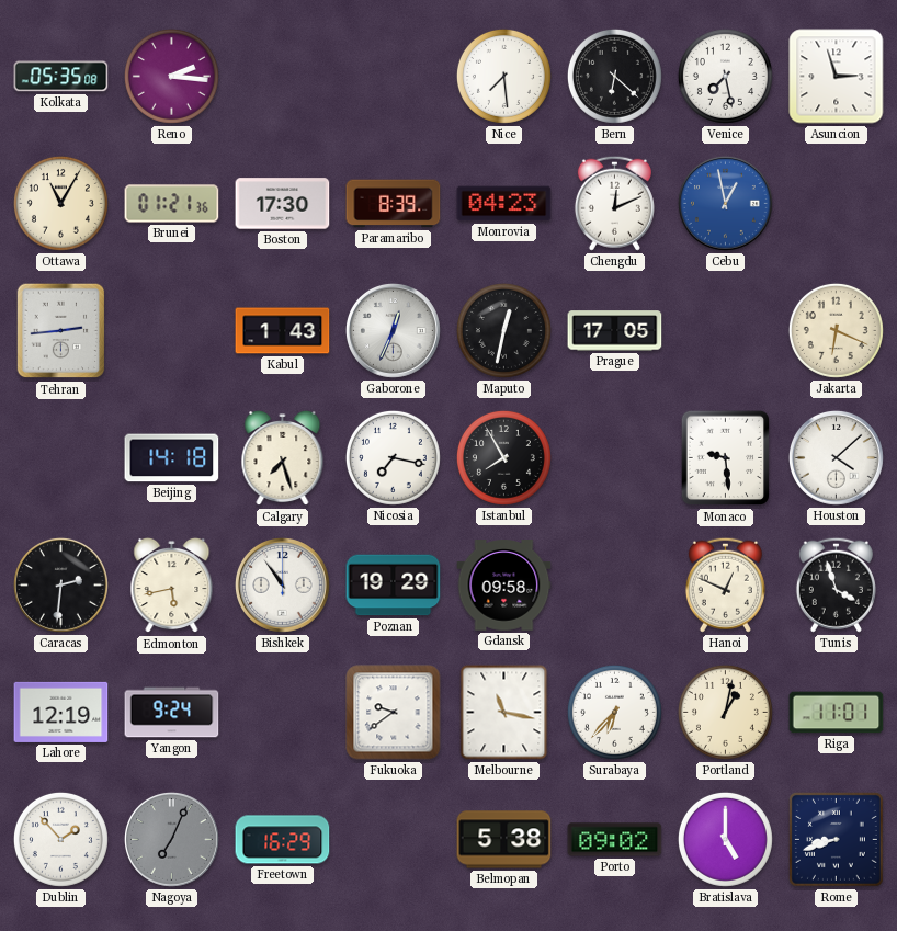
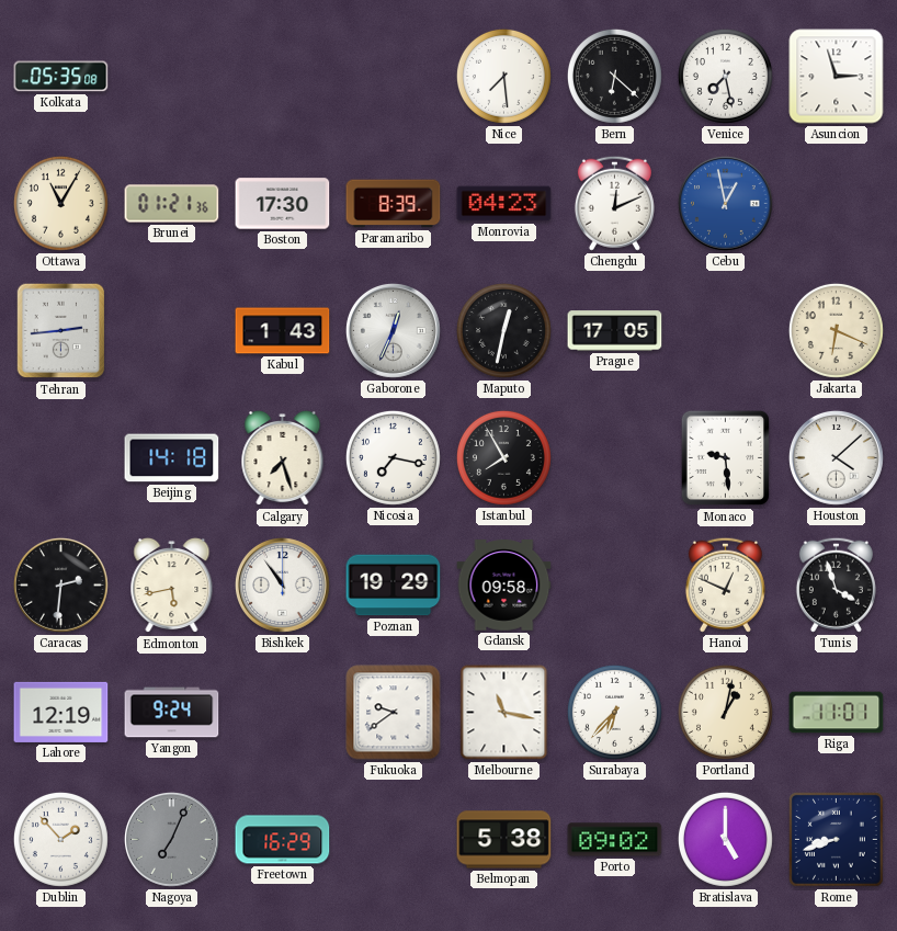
Reno: 2:16 -> none
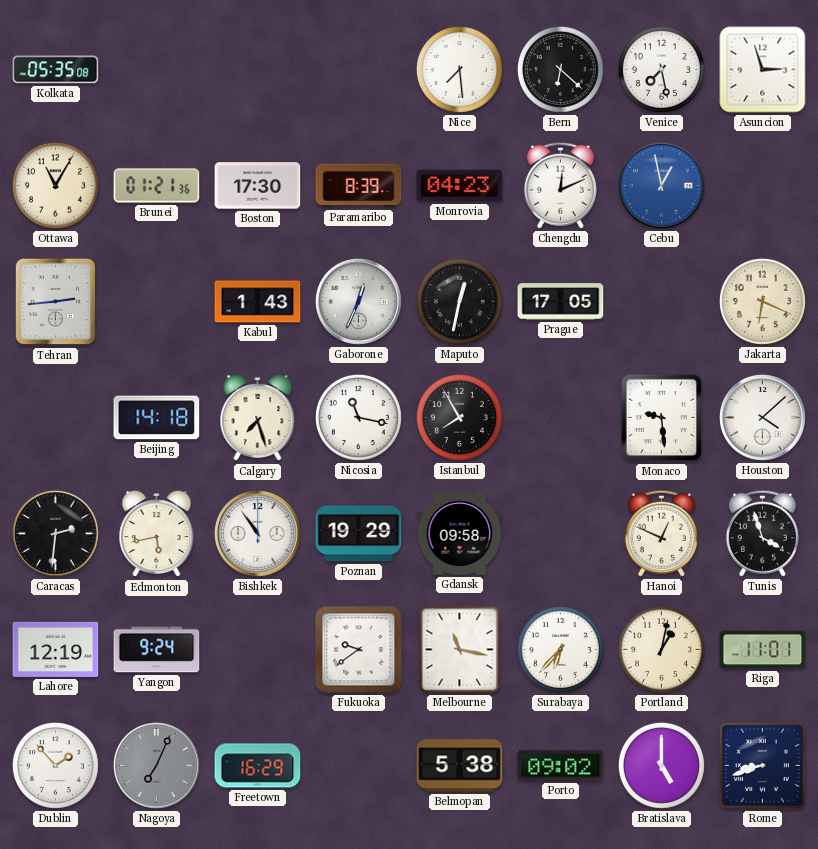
Nicosia: 7:17 -> 11:17
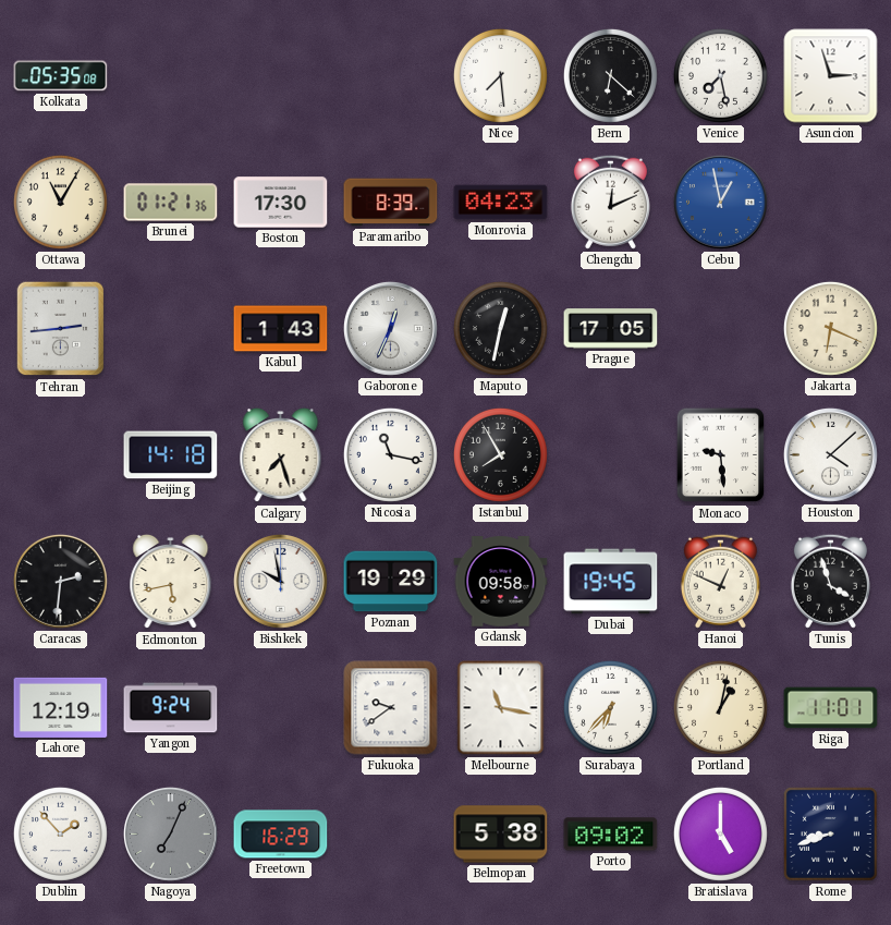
Bishkek: 10:54 -> 9:58
Dubai: none -> 19:45
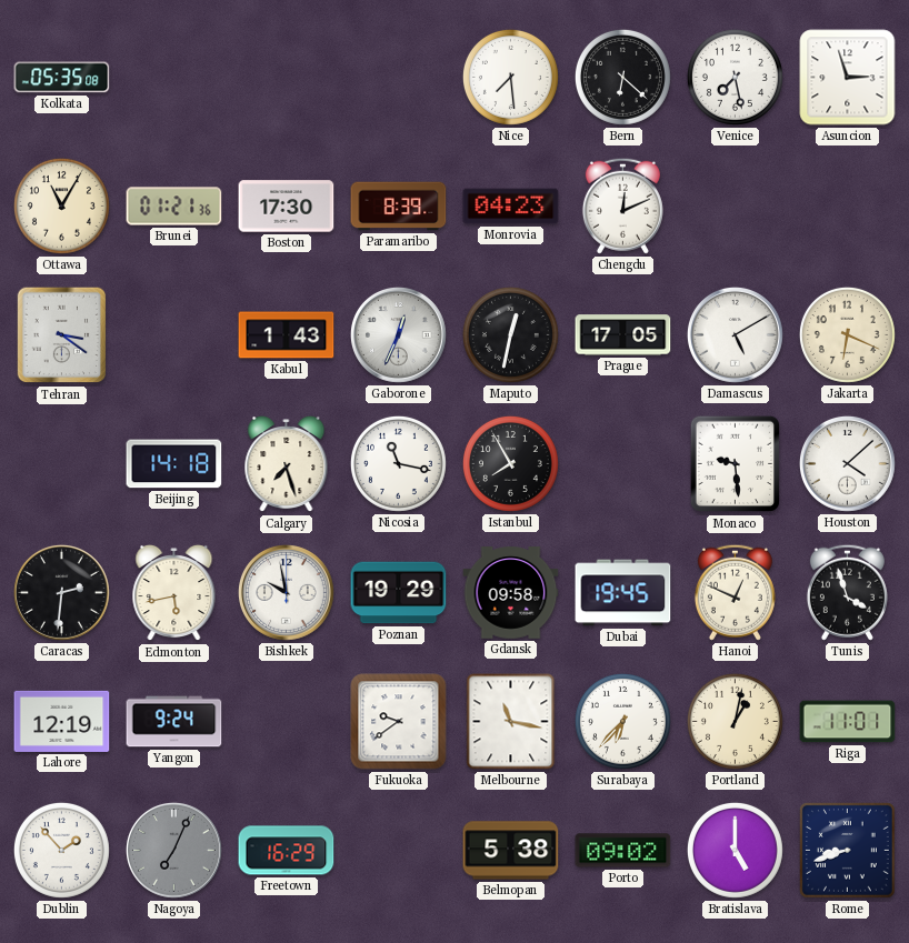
Cebu: 12:58 -> none
Tehran: 2:44 -> 3:21
Damascus: none -> 5:10
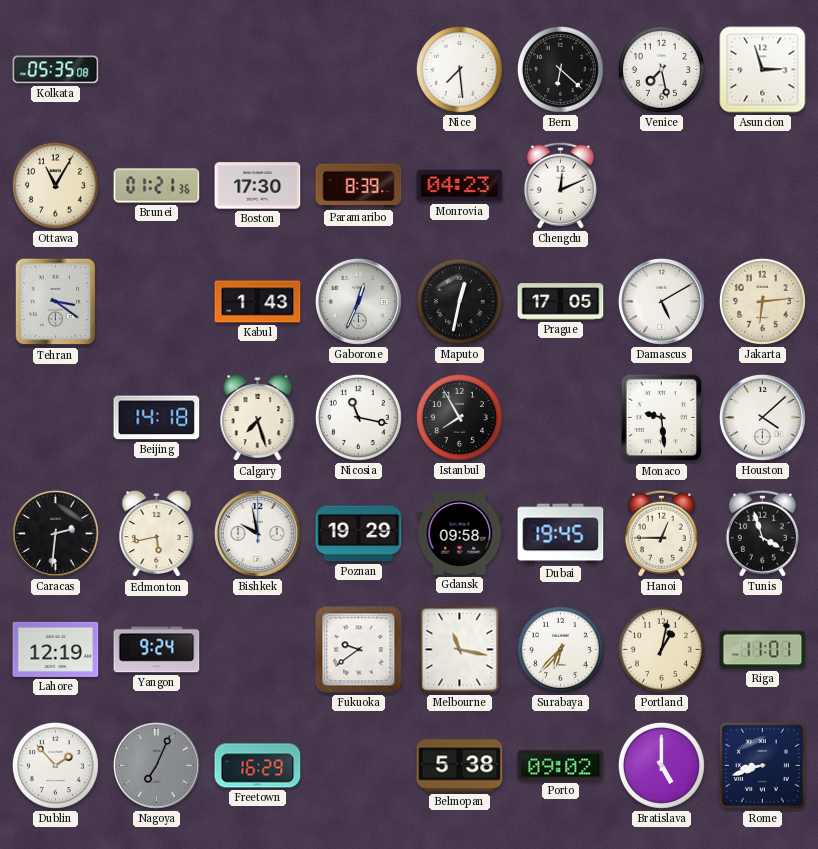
Jakarta: 6:19 -> 6:14
Hanoi: 12:49 -> 12:45
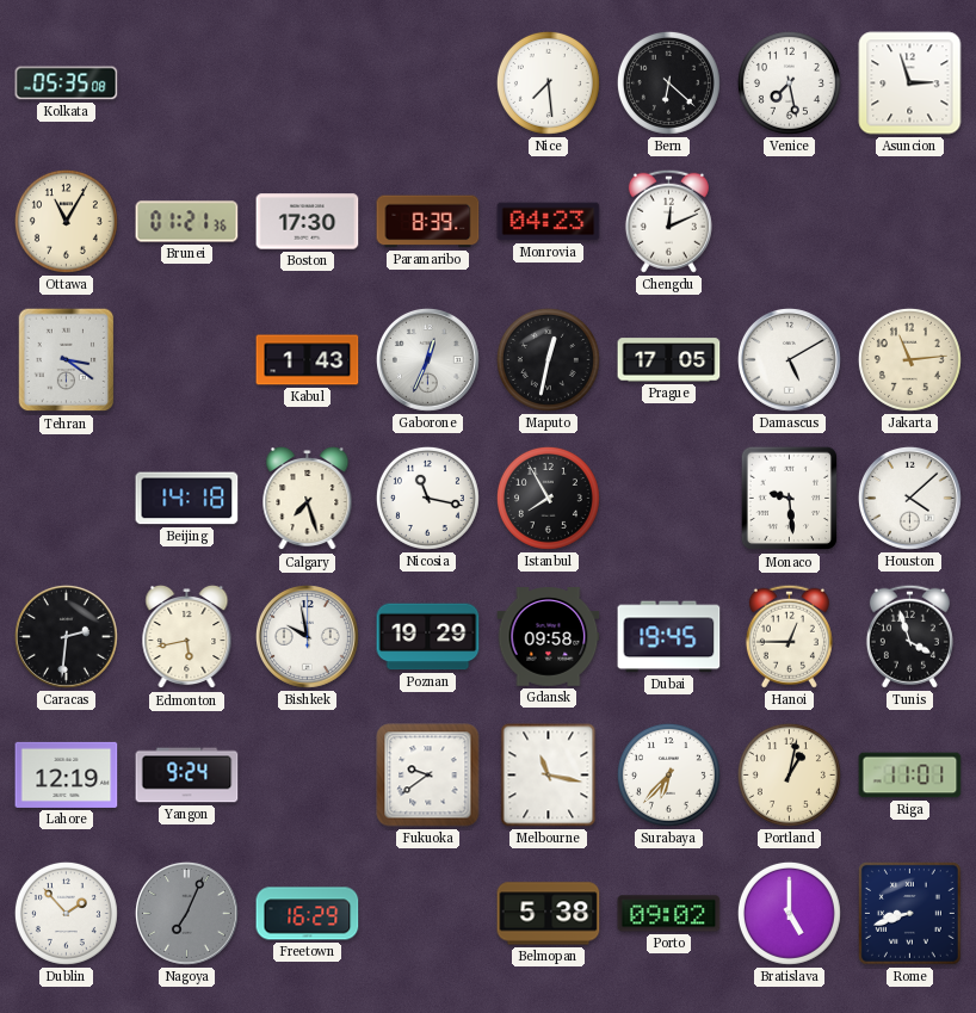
Jakarta: 6:14 -> 11:14
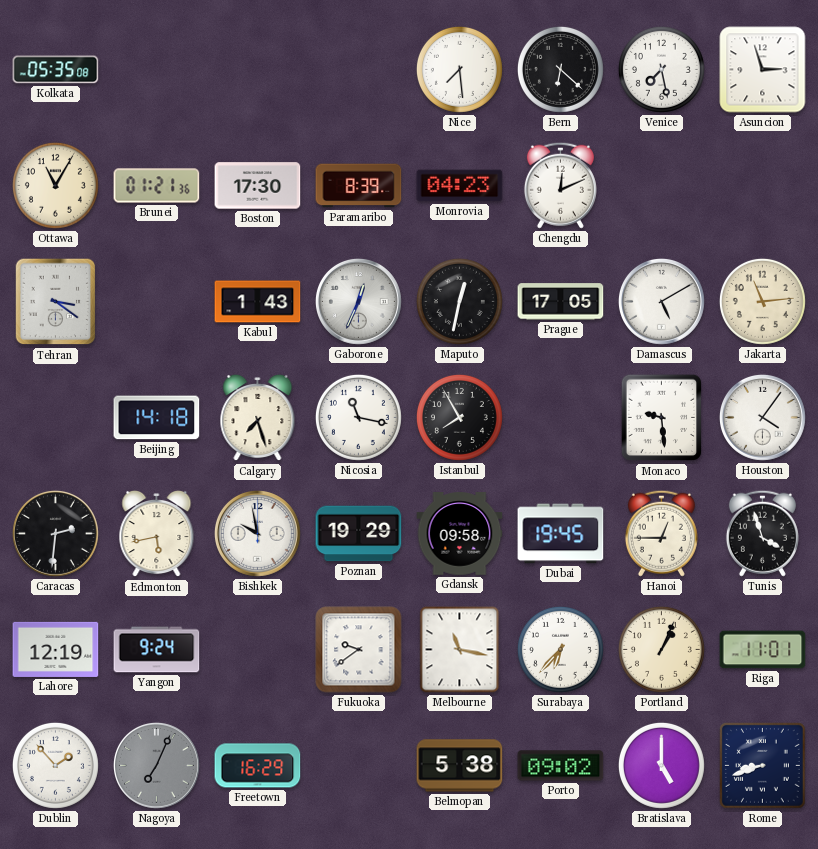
Houston: 4:08 -> 4:06
Portland: 1:02 -> 1:04
